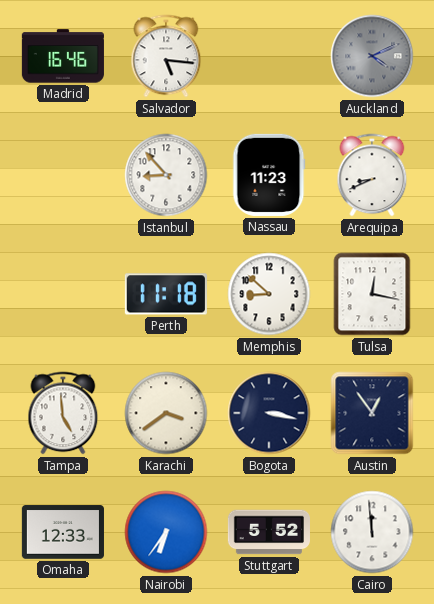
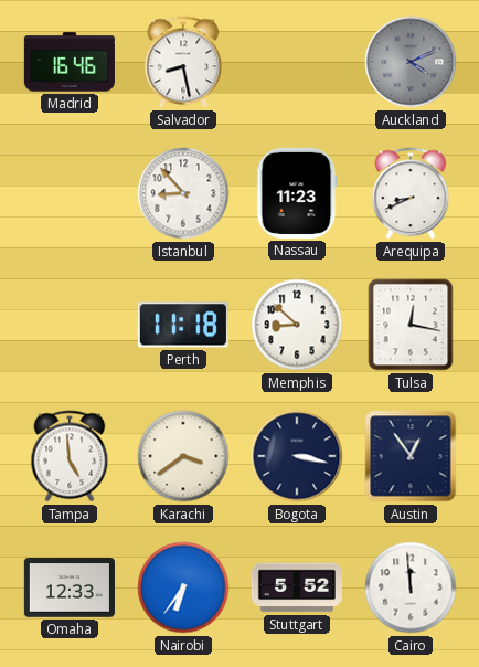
Salvador: 5:16 -> 8:28
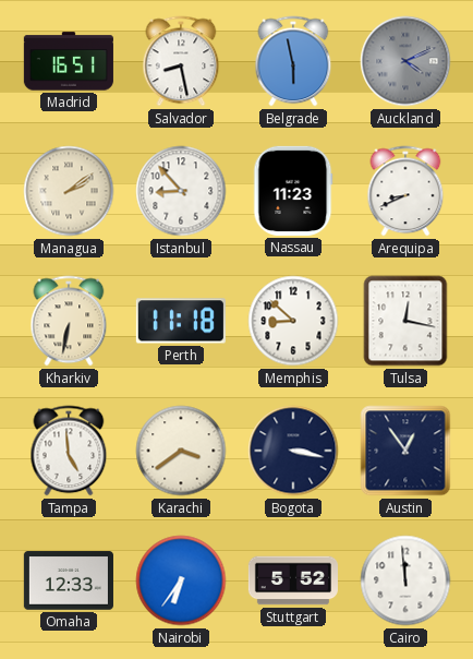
Madrid: 16:46 -> 16:51
Belgrade: none -> 5:58
Managua: none -> 2:09
Kharkiv: none -> 6:32
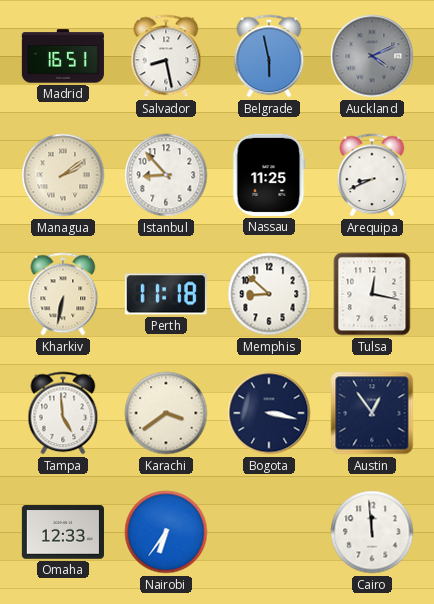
Nassau: 11:23 -> 11:25
Stuttgart: 5:52 -> none
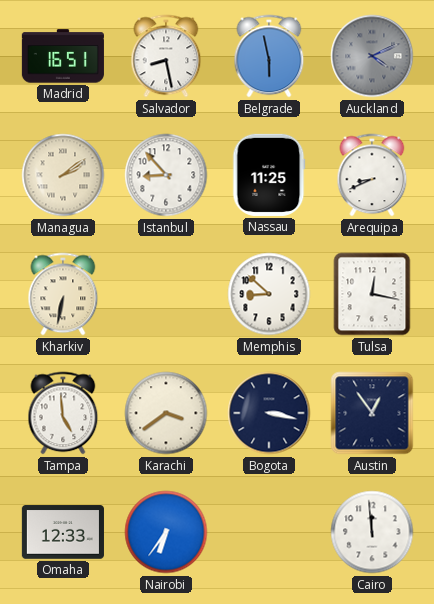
Perth: 11:18 -> none
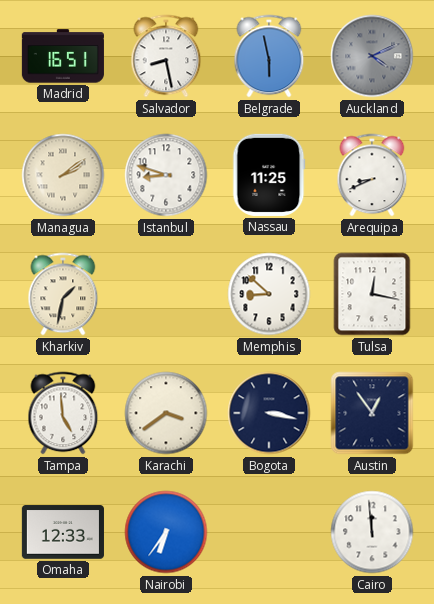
Istanbul: 8:53 -> 8:48
Kharkiv: 6:32 -> 1:32
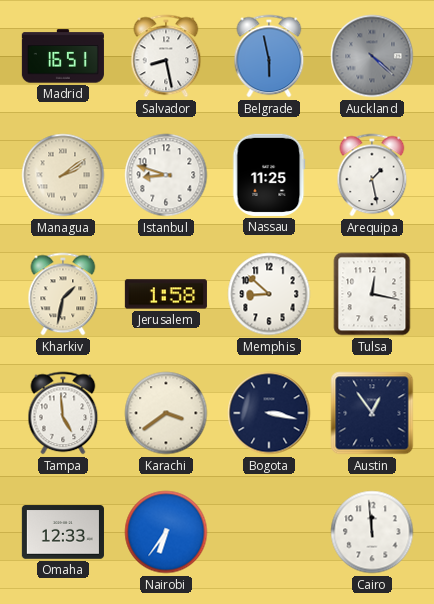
Auckland: 4:11 -> 4:22
Arequipa: 8:41 -> 1:28
Jerusalem: none -> 1:58
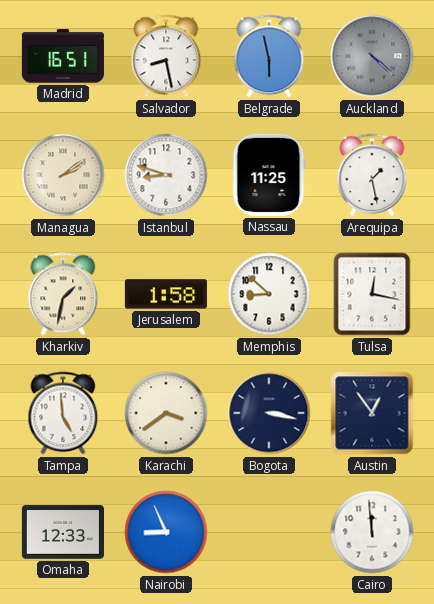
Nairobi: 6:36 -> 8:56
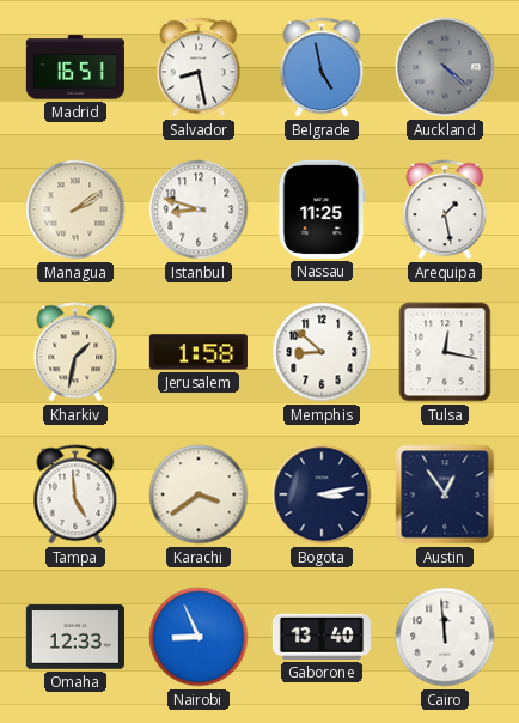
Belgrade: 5:58 -> 4:58
Bogota: 3:17 -> 3:13
Gaborone: none -> 13:40
